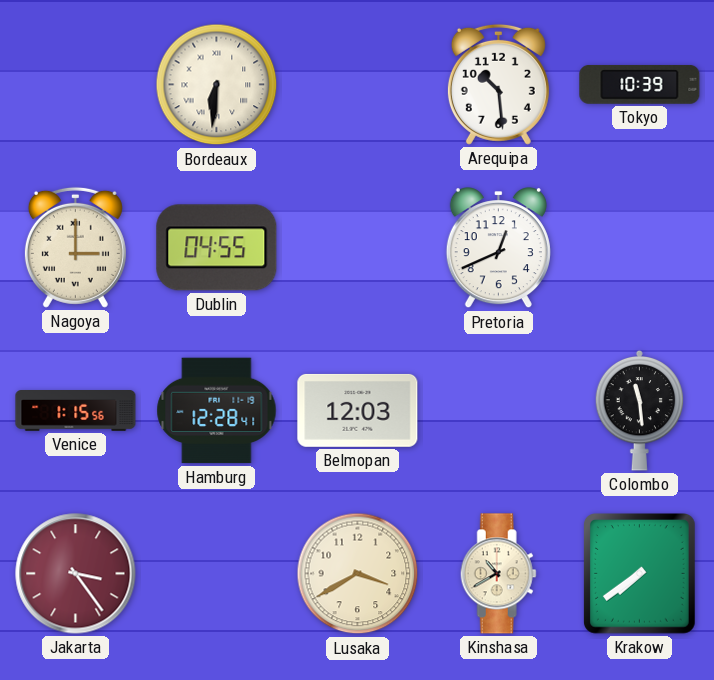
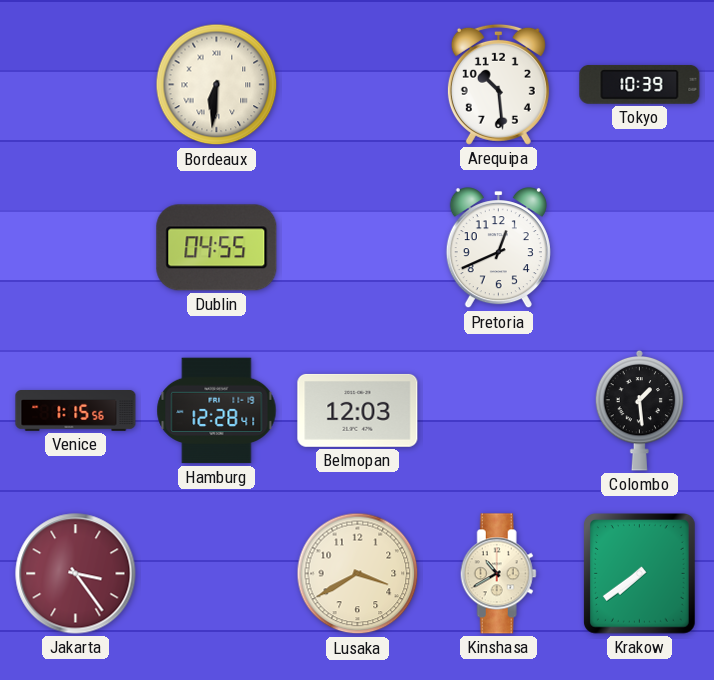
Nagoya: 3:00 -> none
Colombo: 11:29 -> 1:29
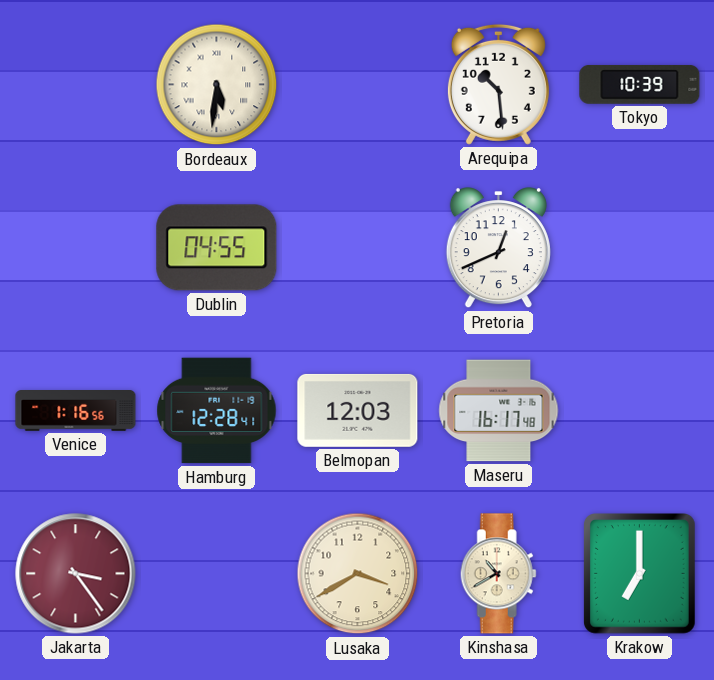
Bordeaux: 6:31 -> 5:31
Venice: 1:15 -> 1:16
Maseru: none -> 16:17
Colombo: 1:29 -> none
Krakow: 7:39 -> 7:00
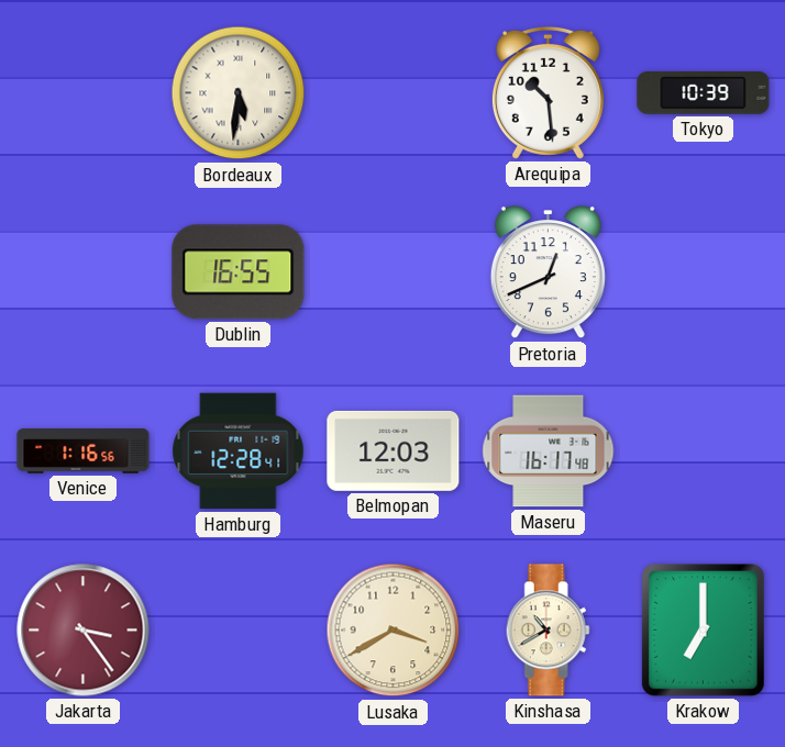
Dublin: 04:55 -> 16:55
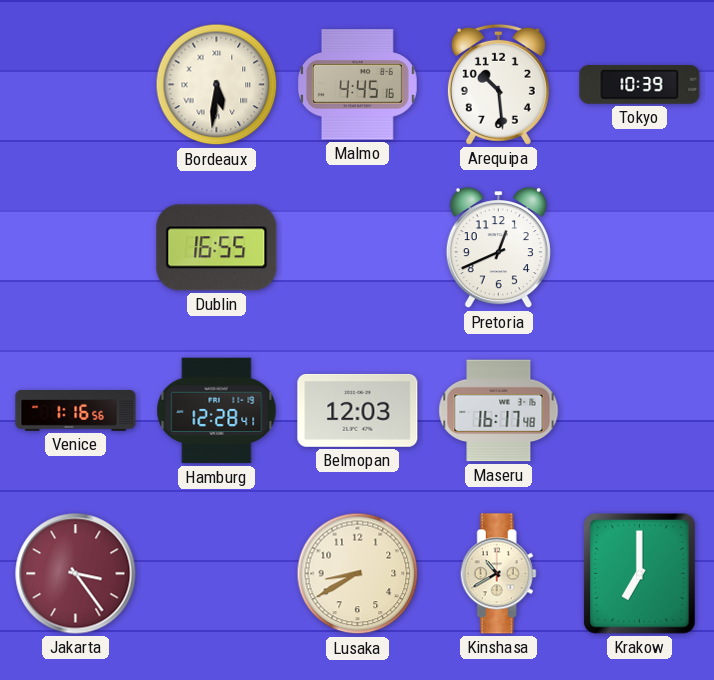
Malmo: none -> 4:45
Lusaka: 3:40 -> 8:40
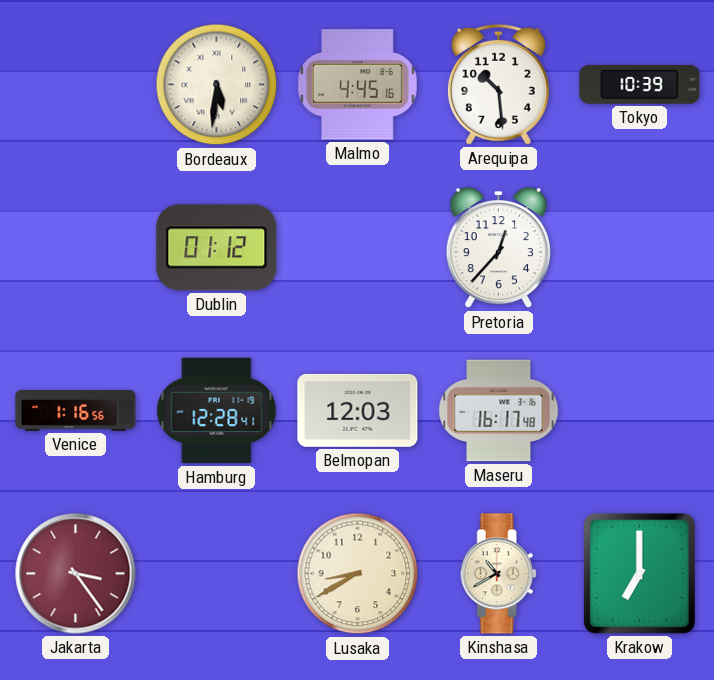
Dublin: 16:55 -> 01:12
Pretoria: 12:41 -> 12:37
